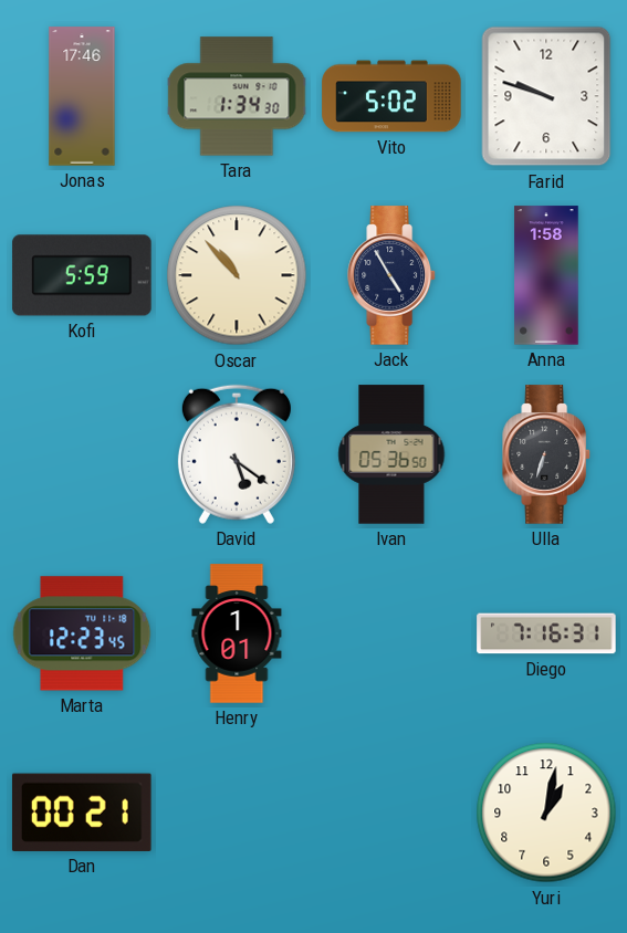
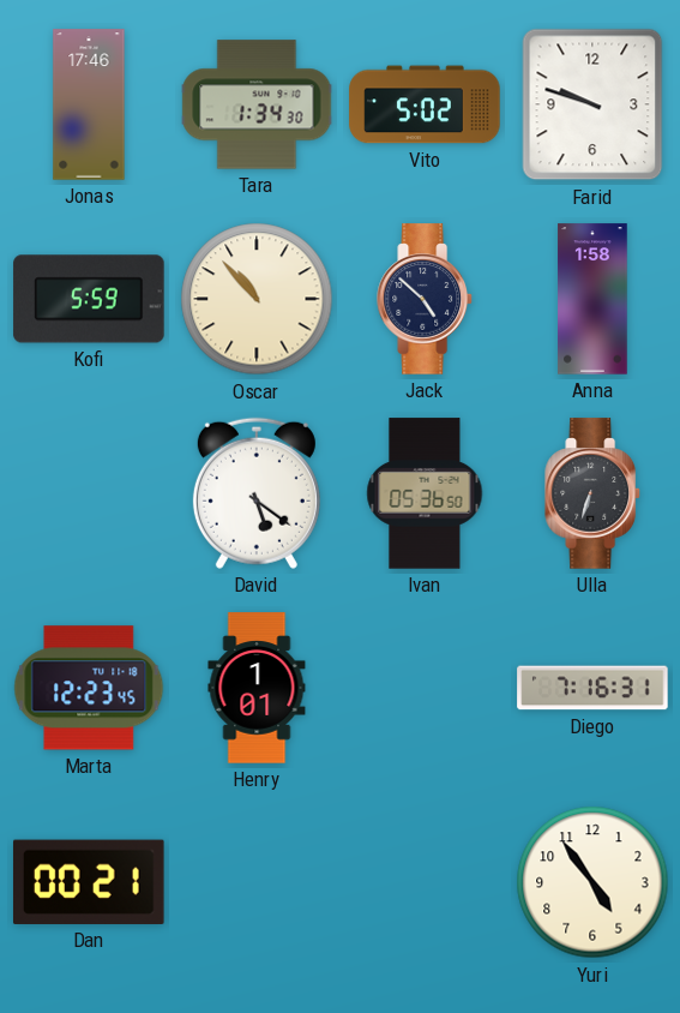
Jack: 4:55 -> 4:52
Yuri: 1:02 -> 4:54
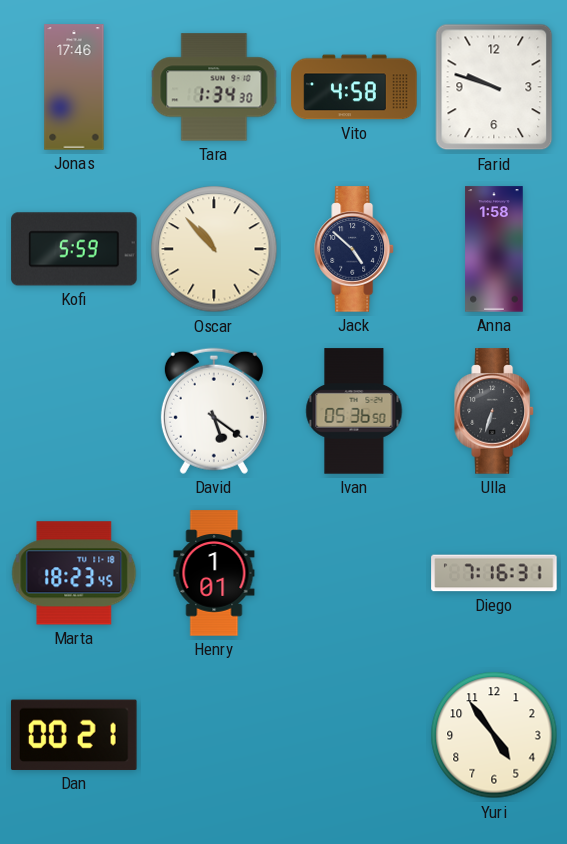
Vito: 5:02 -> 4:58
Marta: 12:23 -> 18:23
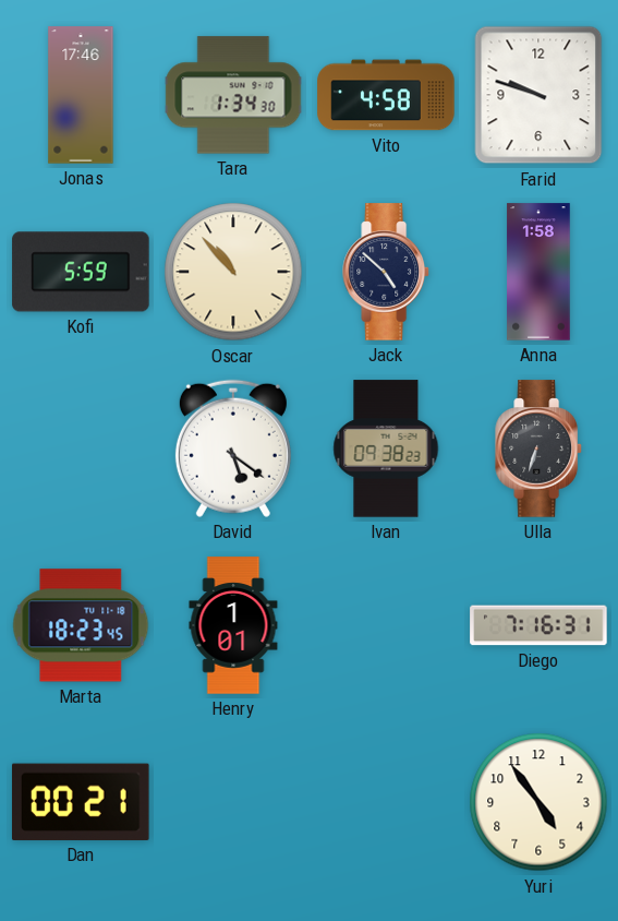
Ivan: 05:36 -> 09:38
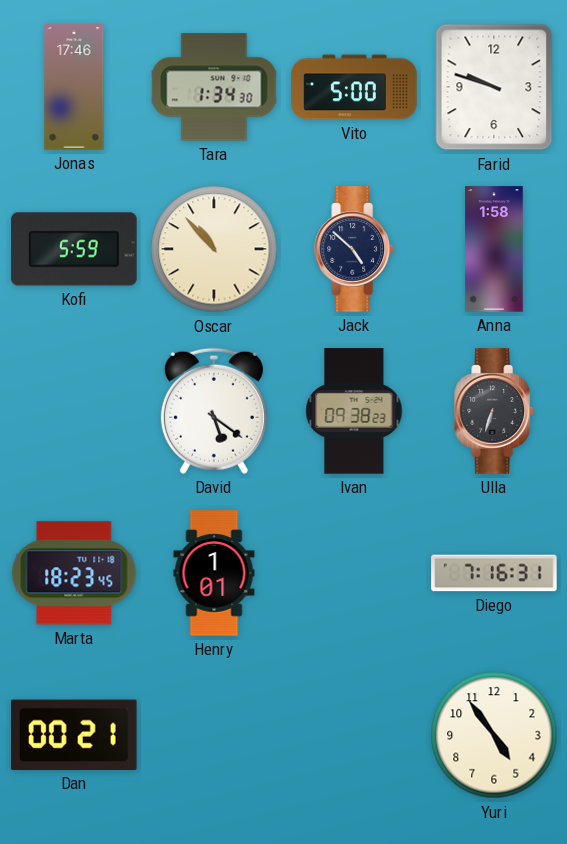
Vito: 4:58 -> 5:00
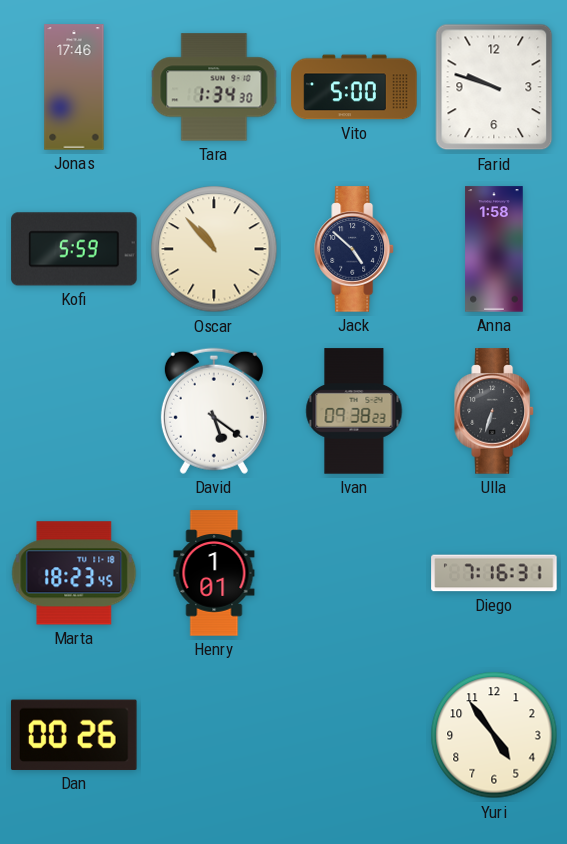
Dan: 00:21 -> 00:26
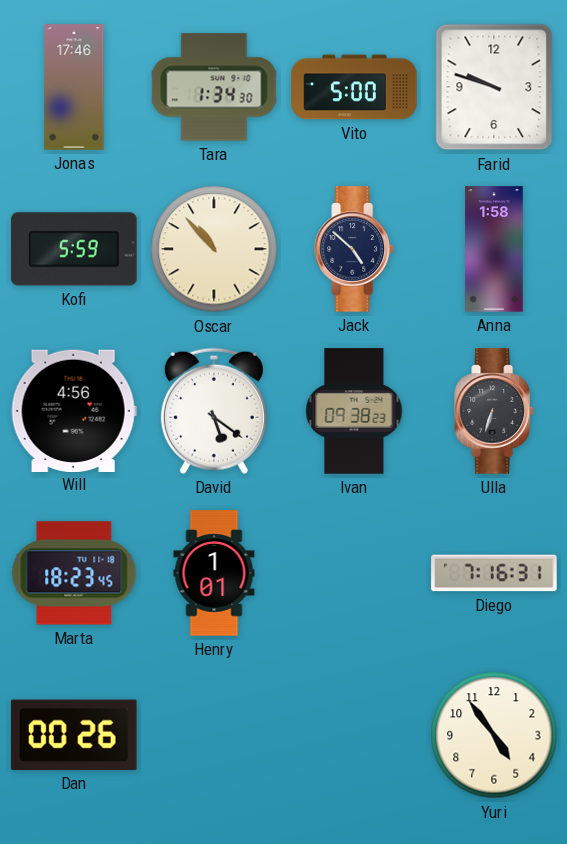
Will: none -> 4:56
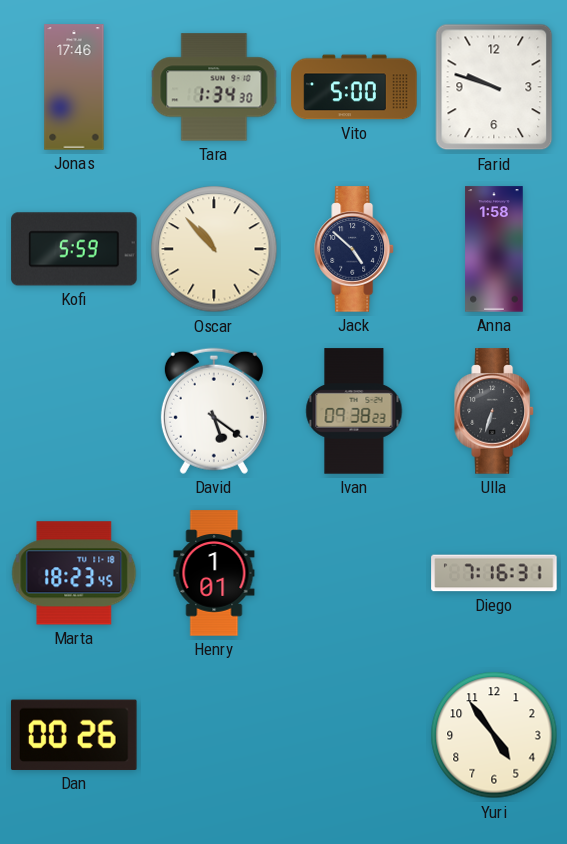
Will: 4:56 -> none
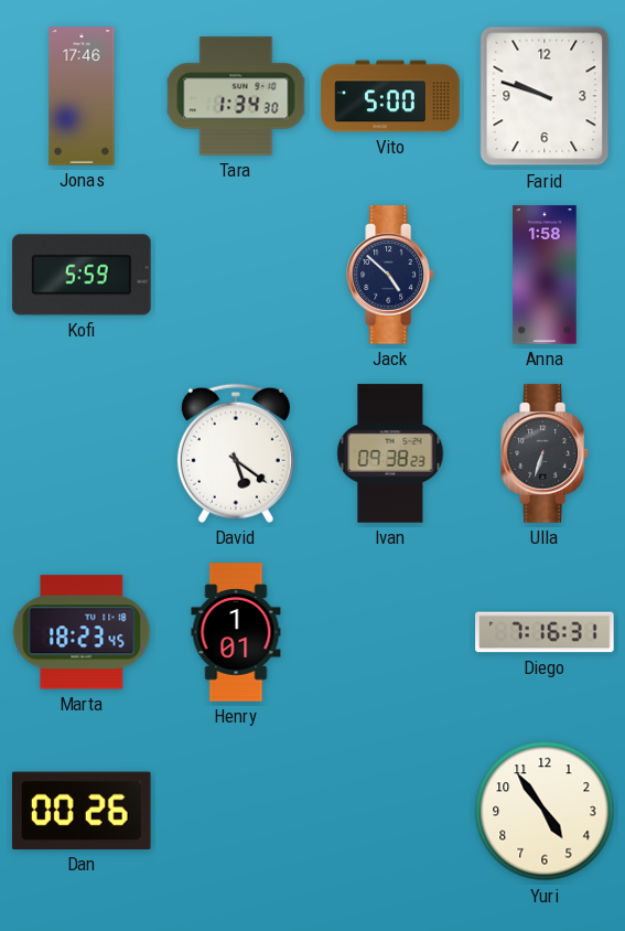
Oscar: 10:53 -> none
